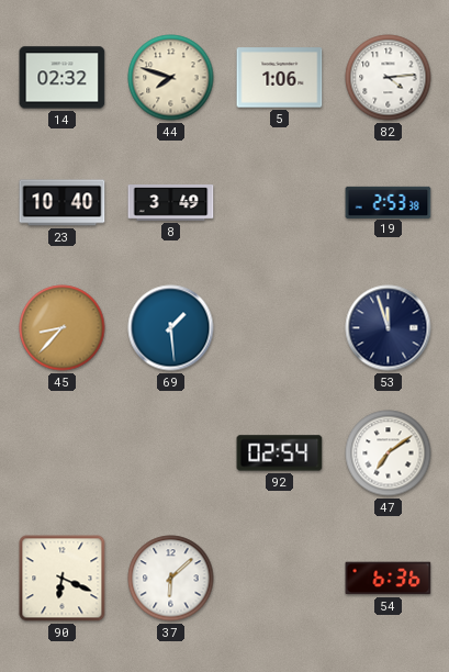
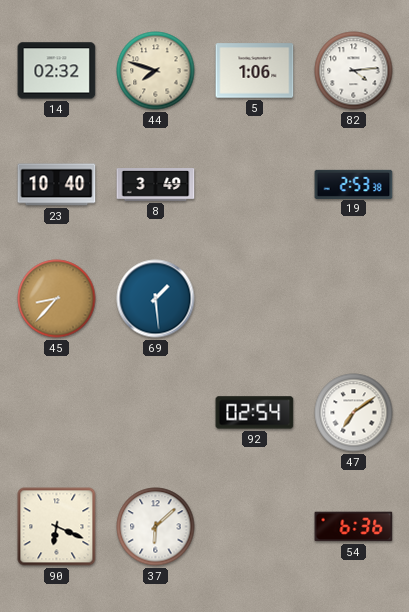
53: 11:57 -> none
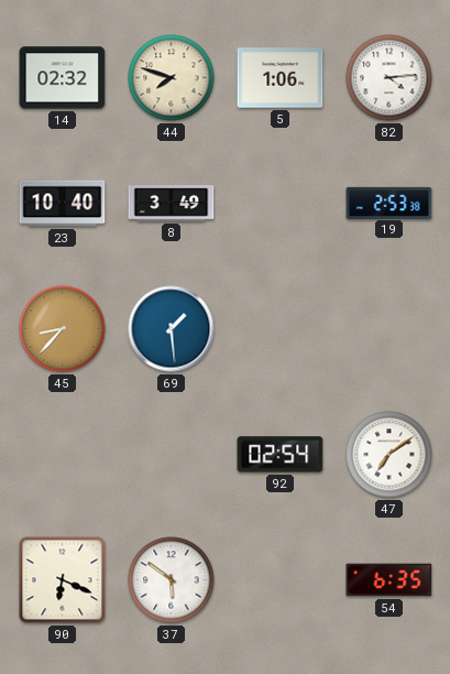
37: 6:08 -> 5:51
54: 6:36 -> 6:35
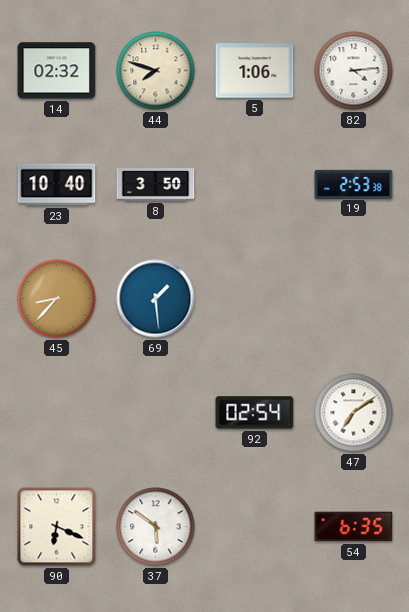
8: 3:49 -> 3:50
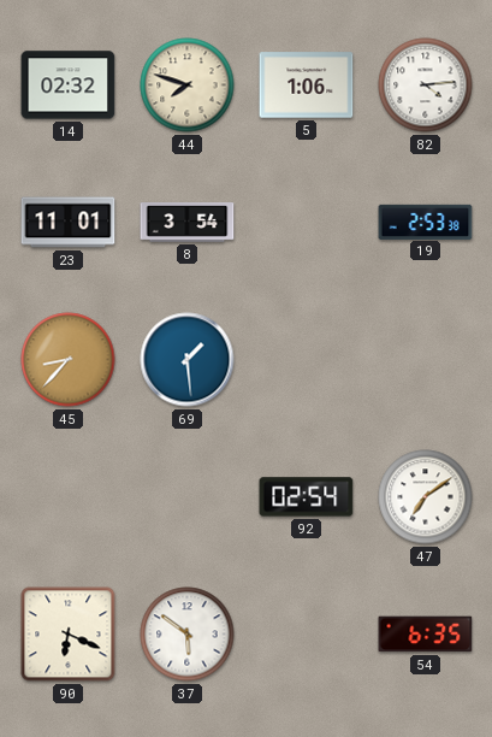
23: 10:40 -> 11:01
8: 3:50 -> 3:54
